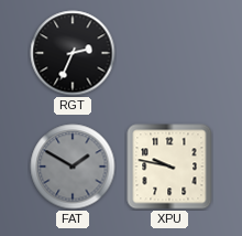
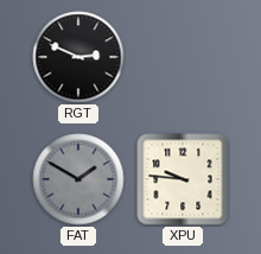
RGT: 2:34 -> 2:49
XPU: 9:47 -> 9:46
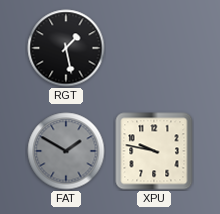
RGT: 2:49 -> 1:28
XPU: 9:46 -> 9:47
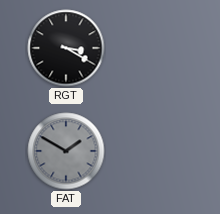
RGT: 1:28 -> 3:20
XPU: 9:47 -> none
